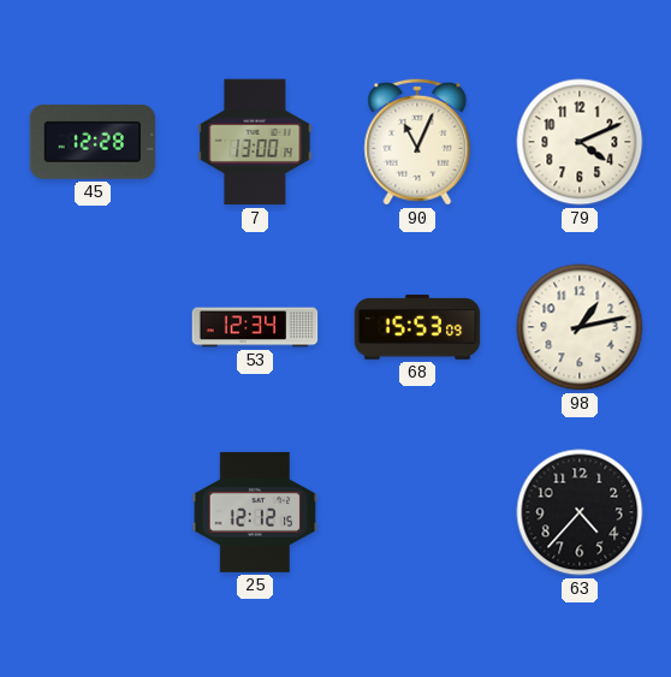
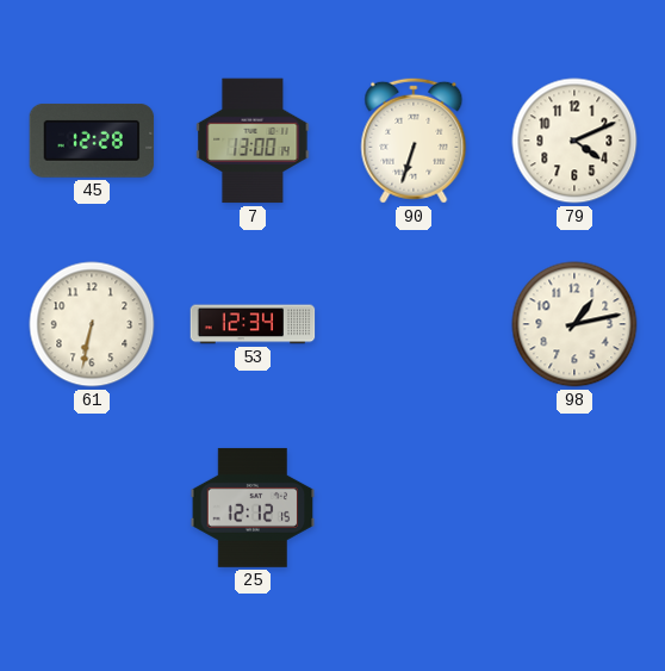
90: 11:04 -> 6:33
61: none -> 6:32
68: 15:53 -> none
63: 4:37 -> none
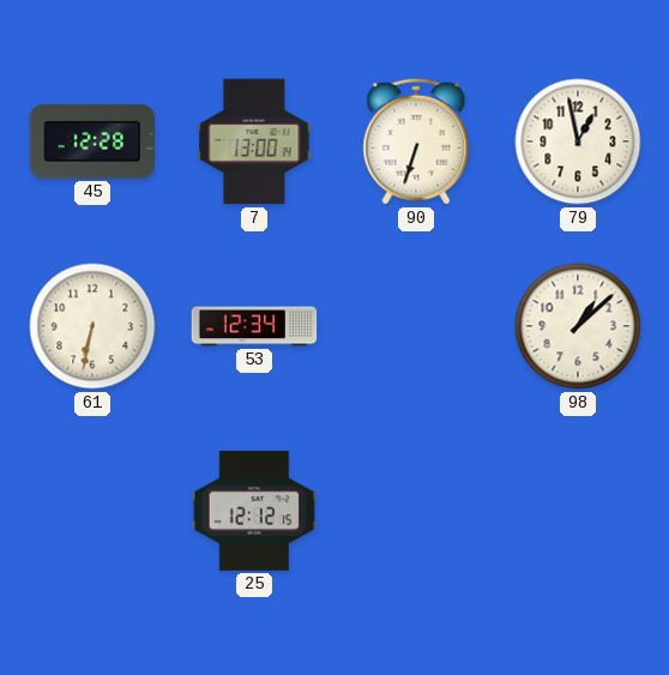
79: 4:11 -> 12:58
98: 1:13 -> 1:08
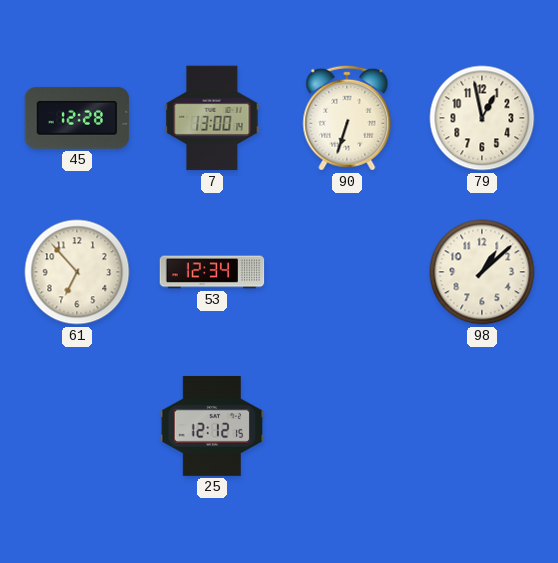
61: 6:32 -> 6:53
